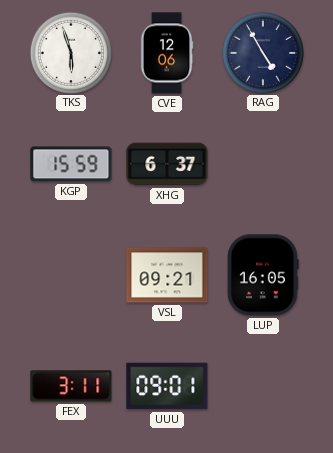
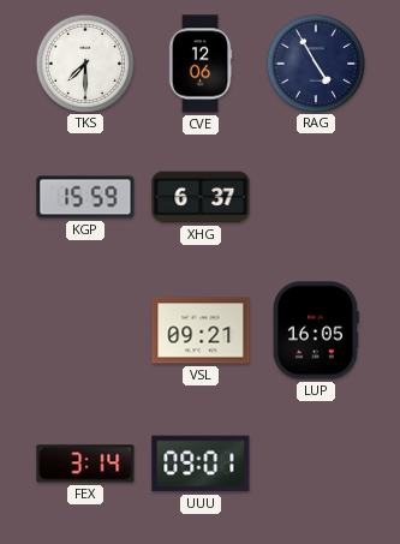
TKS: 5:57 -> 7:30
FEX: 3:11 -> 3:14
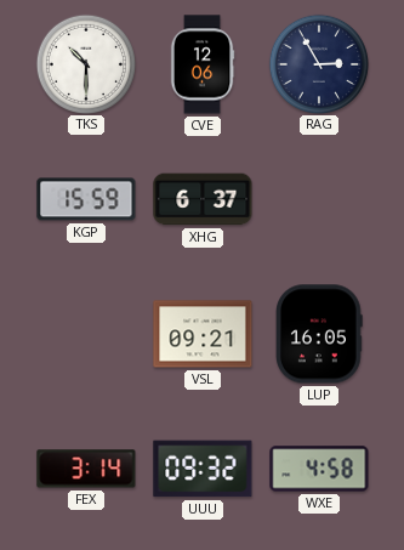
TKS: 7:30 -> 10:30
RAG: 4:55 -> 2:55
UUU: 09:01 -> 09:32
WXE: none -> 4:58
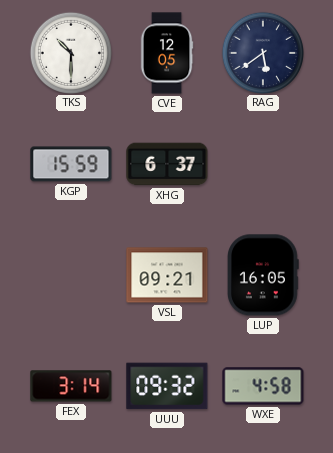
CVE: 12:06 -> 12:05
RAG: 2:55 -> 5:39
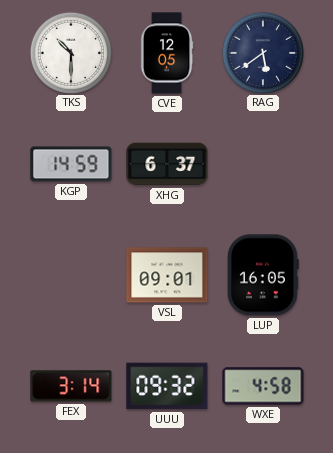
KGP: 15:59 -> 14:59
VSL: 09:21 -> 09:01
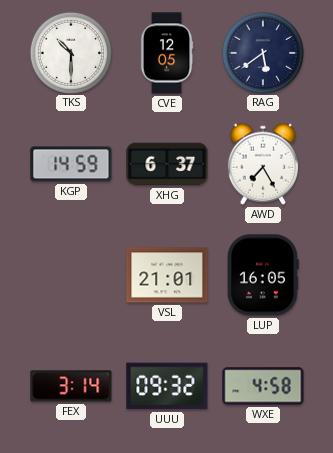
AWD: none -> 7:25
VSL: 09:01 -> 21:01
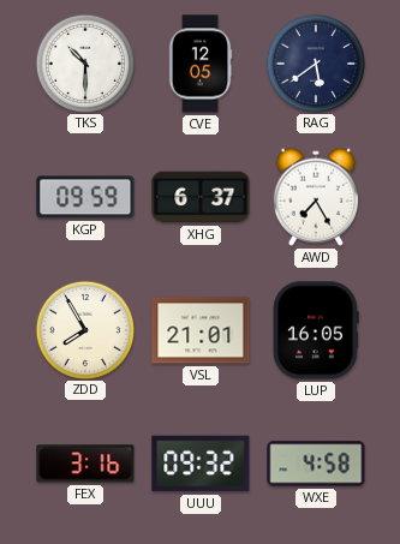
KGP: 14:59 -> 09:59
ZDD: none -> 7:55
FEX: 3:14 -> 3:16
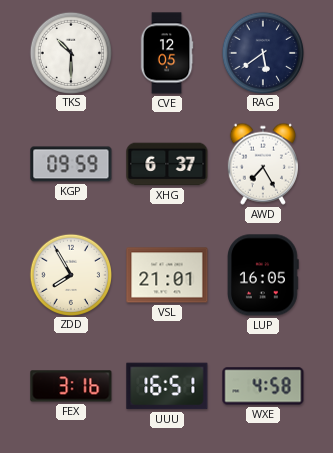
UUU: 09:32 -> 16:51
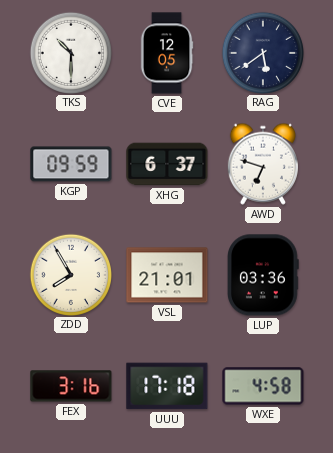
AWD: 7:25 -> 6:48
LUP: 16:05 -> 03:36
UUU: 16:51 -> 17:18
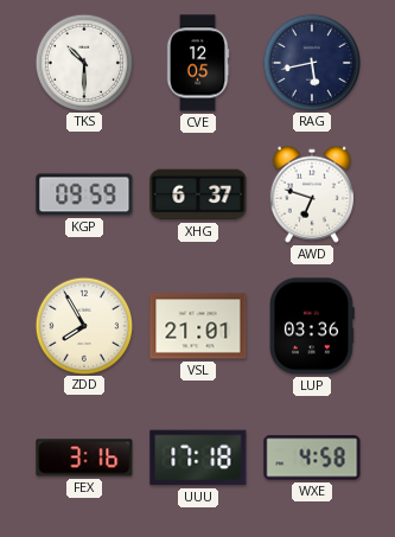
RAG: 5:39 -> 5:43
